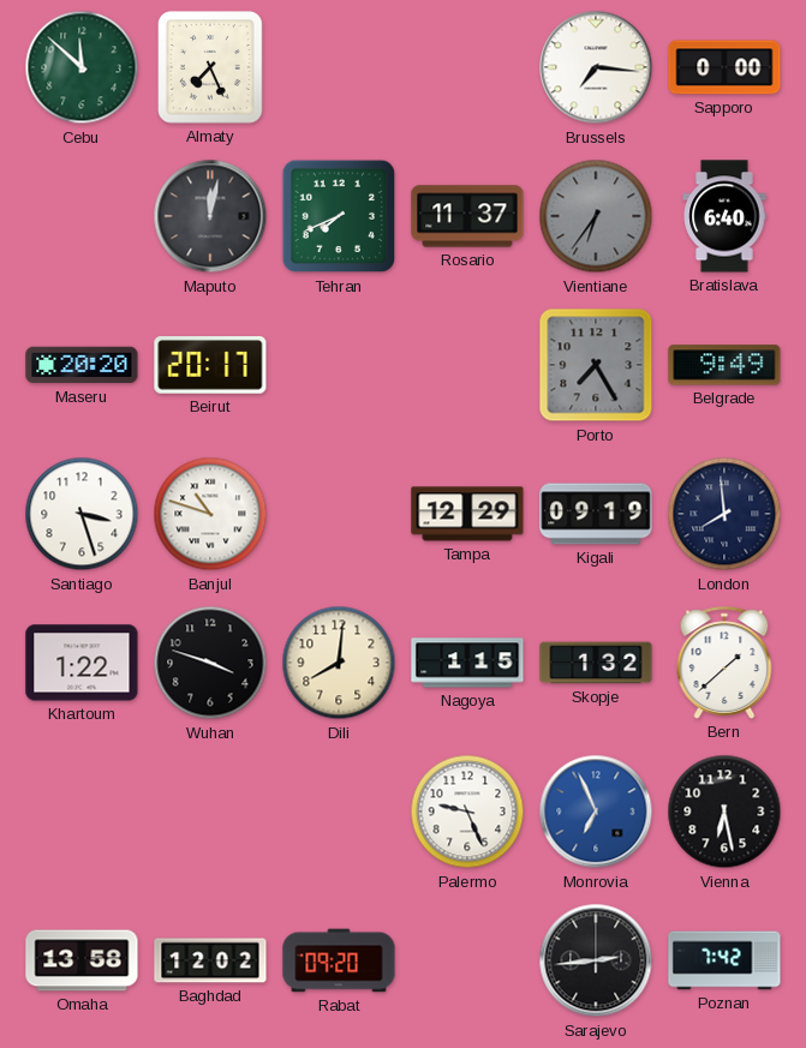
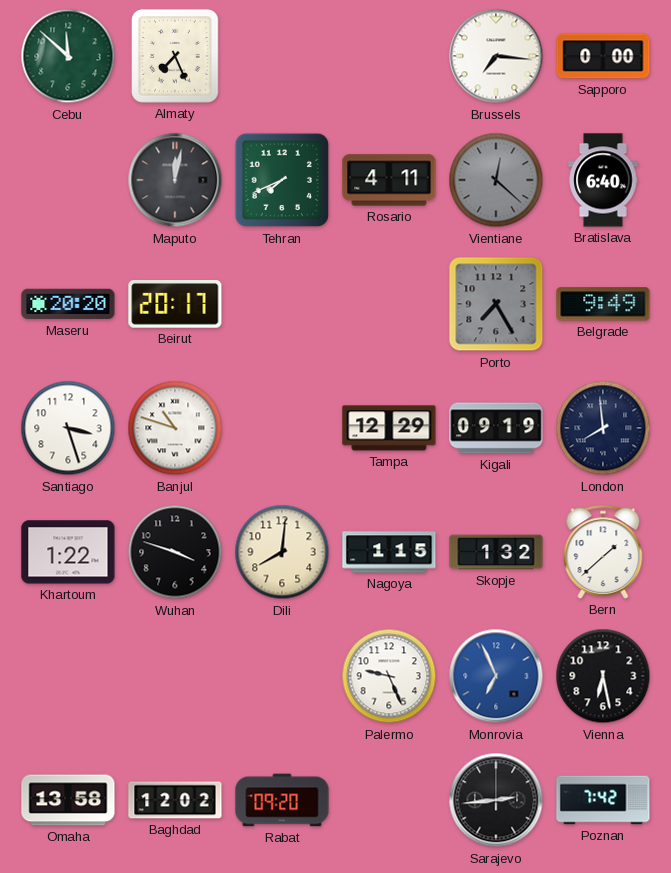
Rosario: 11:37 -> 4:11
Vientiane: 6:36 -> 12:22
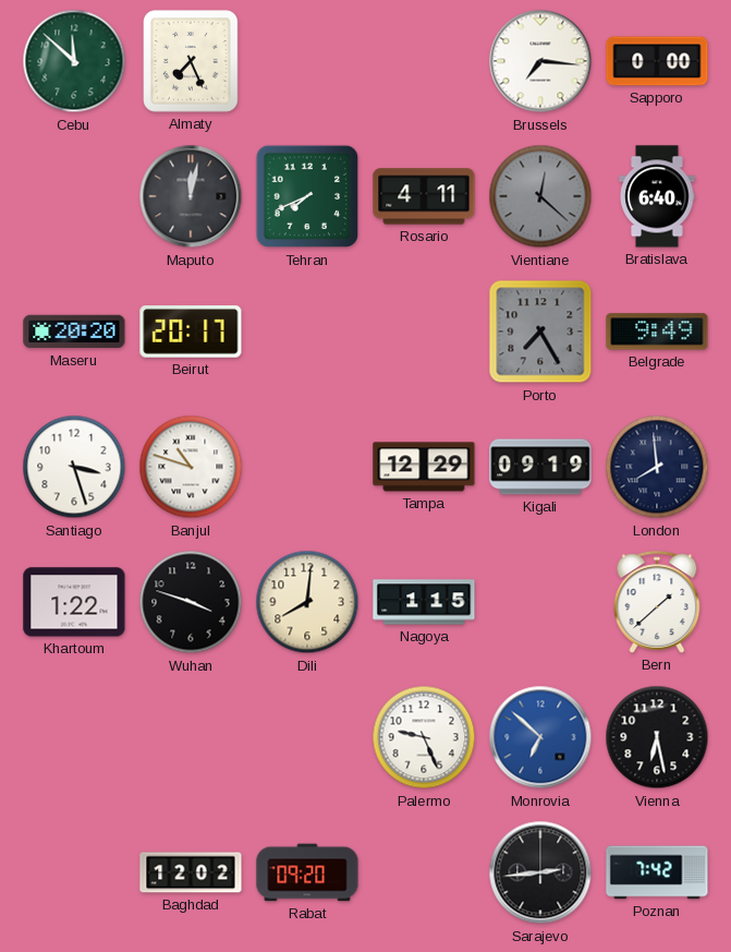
Skopje: 1:32 -> none
Monrovia: 6:56 -> 6:52
Omaha: 13:58 -> none
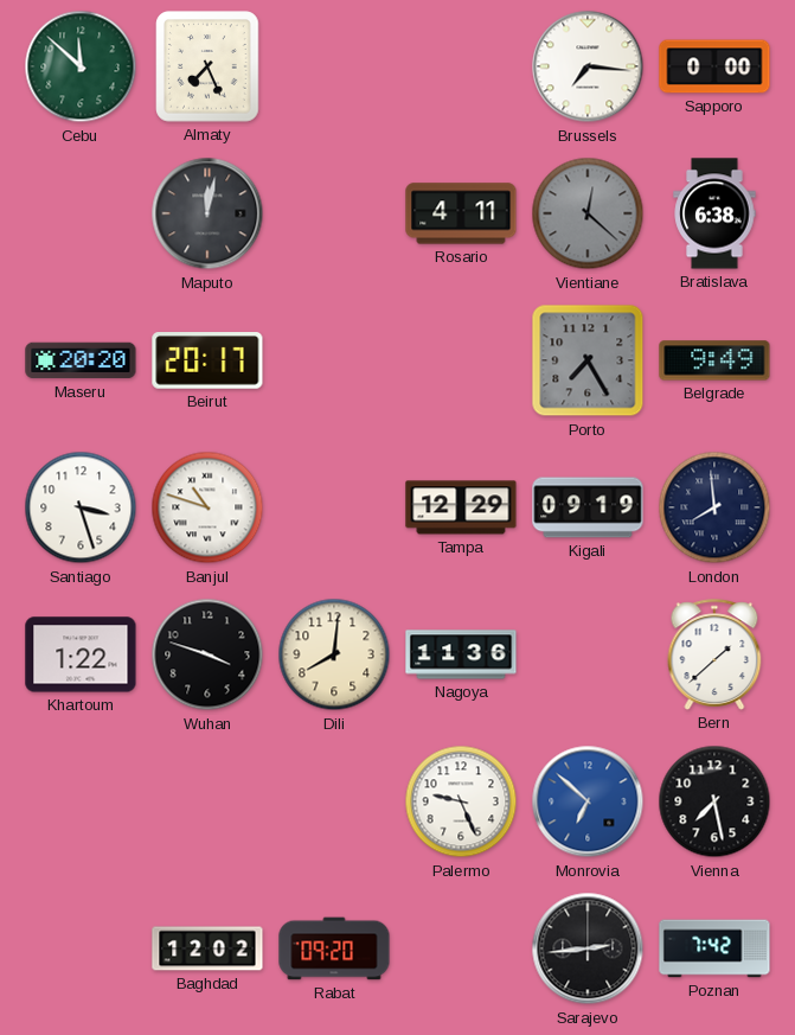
Tehran: 7:41 -> none
Bratislava: 6:40 -> 6:38
Nagoya: 1:15 -> 11:36
Vienna: 6:28 -> 7:28
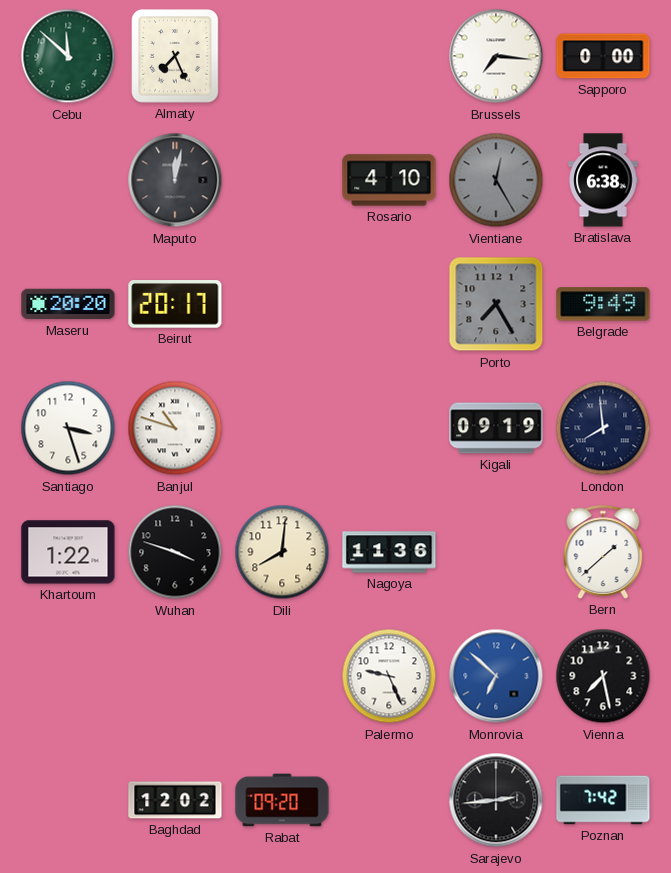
Rosario: 4:11 -> 4:10
Vientiane: 12:22 -> 12:25
Tampa: 12:29 -> none
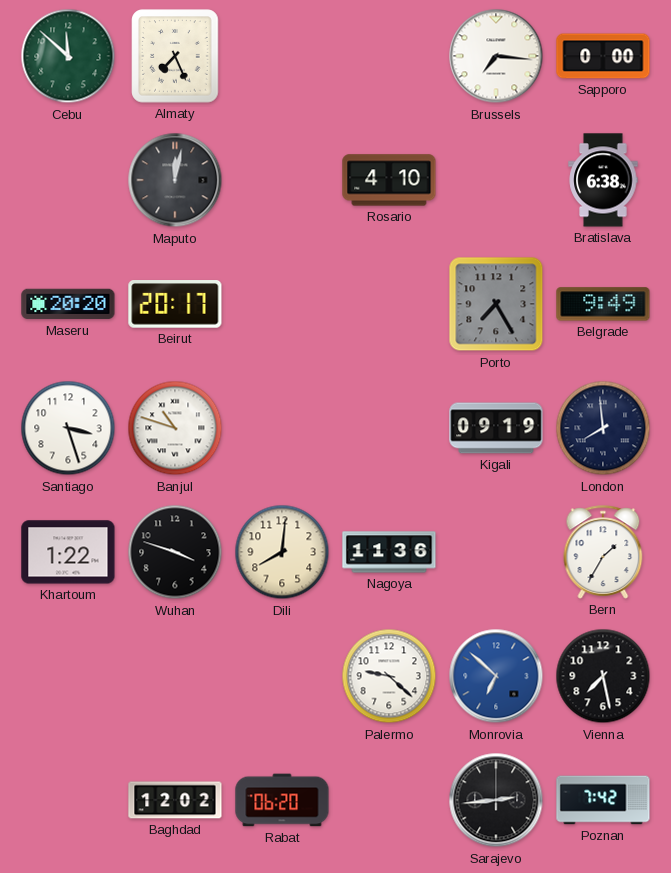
Vientiane: 12:25 -> none
Bern: 1:38 -> 1:35
Palermo: 9:26 -> 9:22
Rabat: 09:20 -> 06:20
